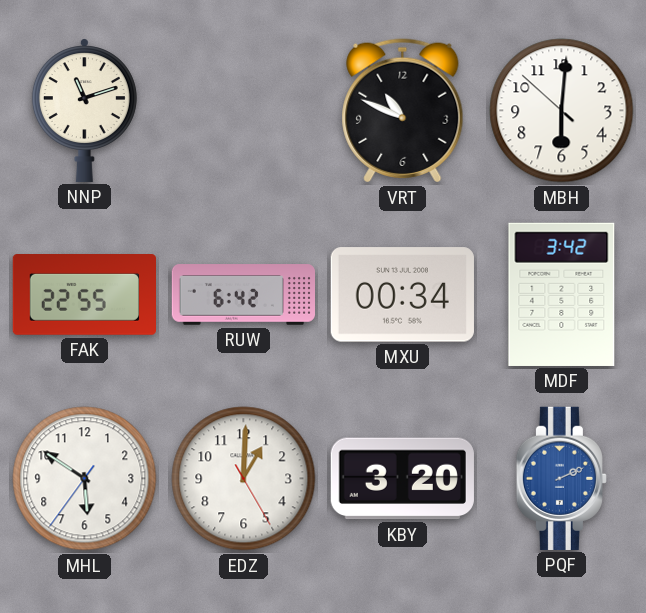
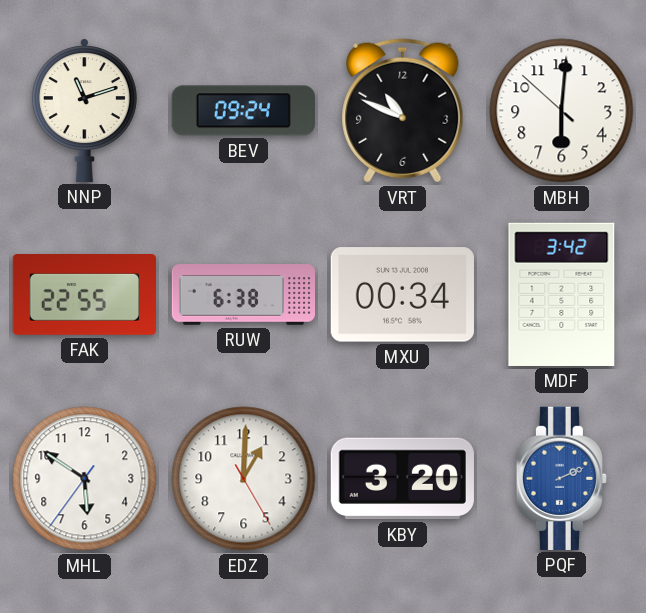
BEV: none -> 09:24
RUW: 6:42 -> 6:38
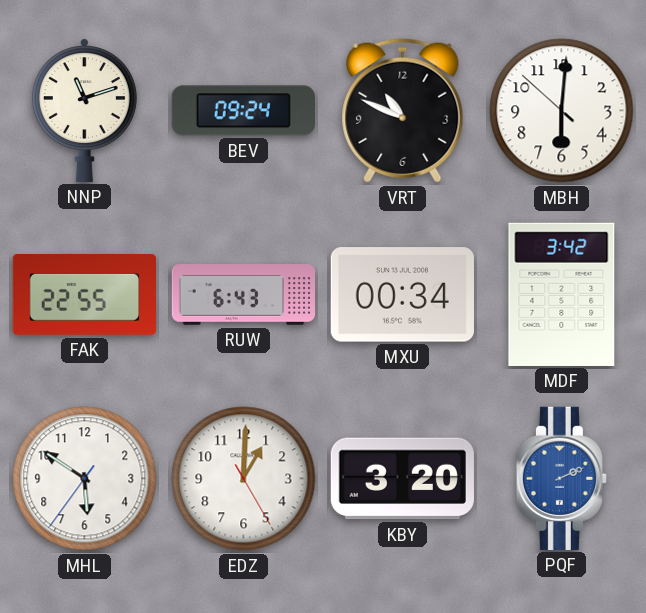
RUW: 6:38 -> 6:43
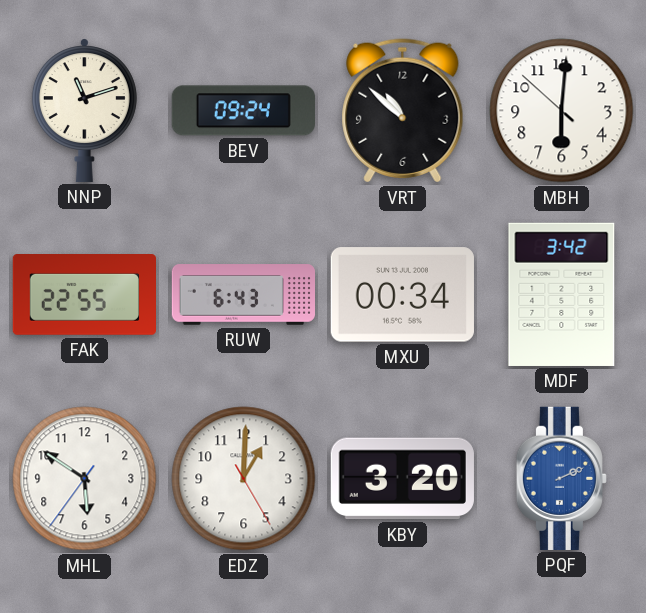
VRT: 10:49 -> 10:52
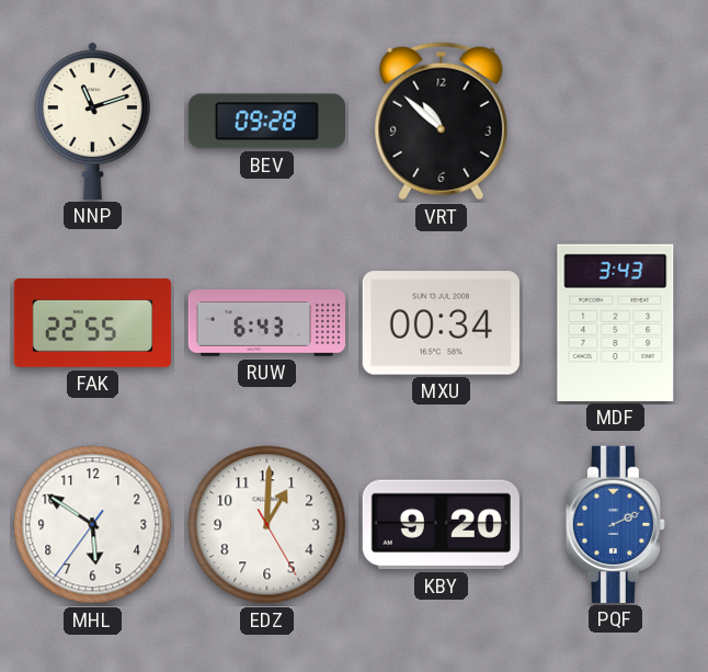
BEV: 09:24 -> 09:28
MBH: 6:00 -> none
MDF: 3:42 -> 3:43
KBY: 3:20 -> 9:20
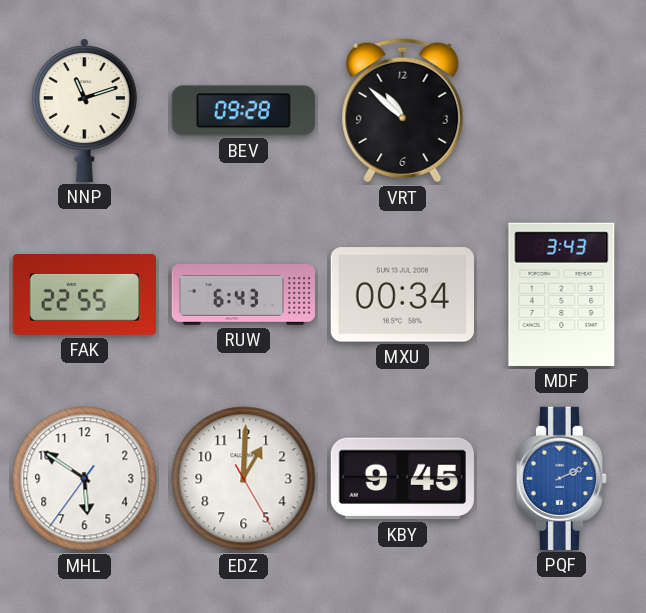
KBY: 9:20 -> 9:45
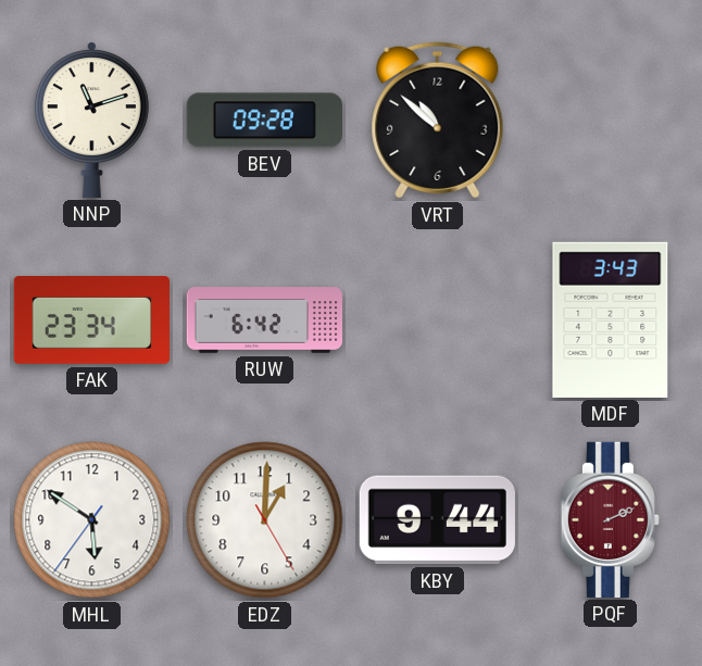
FAK: 22:55 -> 23:34
RUW: 6:43 -> 6:42
MXU: 00:34 -> none
KBY: 9:45 -> 9:44
PQF dial: blue -> burgundy
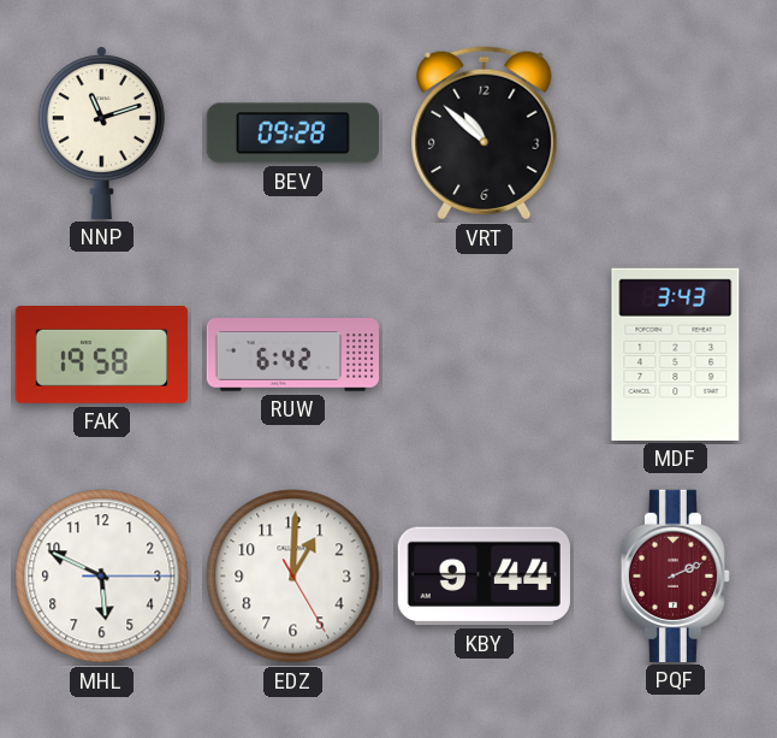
FAK: 23:34 -> 19:58
MHL: 5:50 -> 5:49
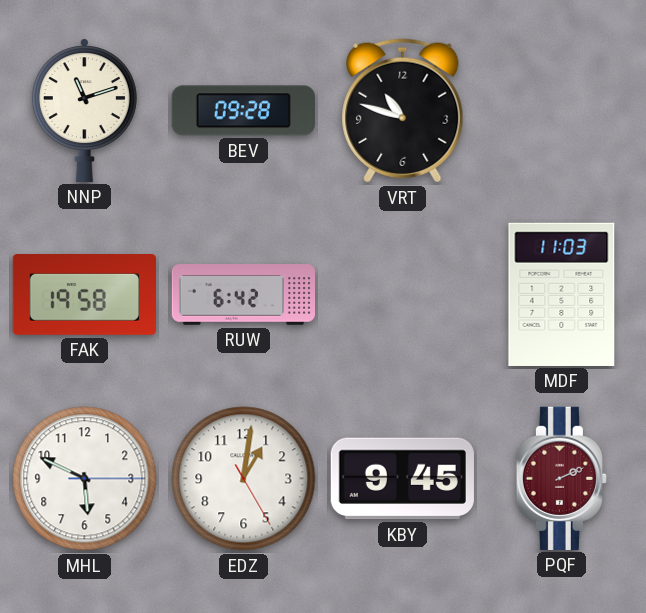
VRT: 10:52 -> 10:48
MDF: 3:43 -> 11:03
EDZ: 1:00 -> 1:01
KBY: 9:44 -> 9:45
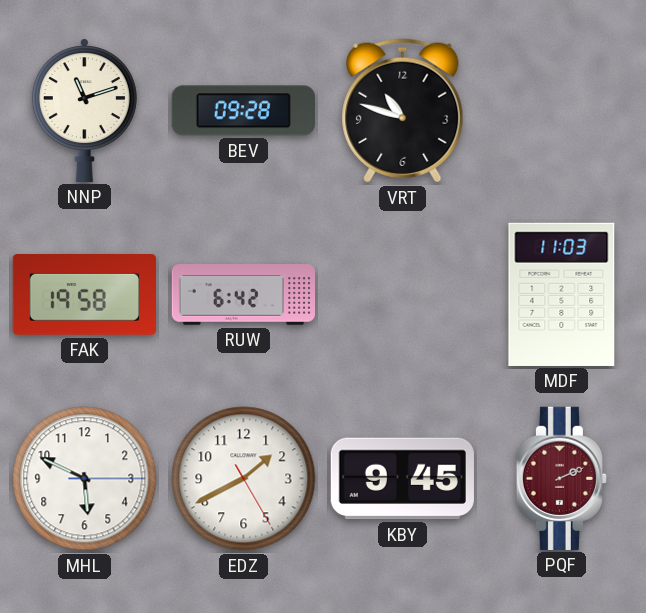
EDZ: 1:01 -> 1:40
